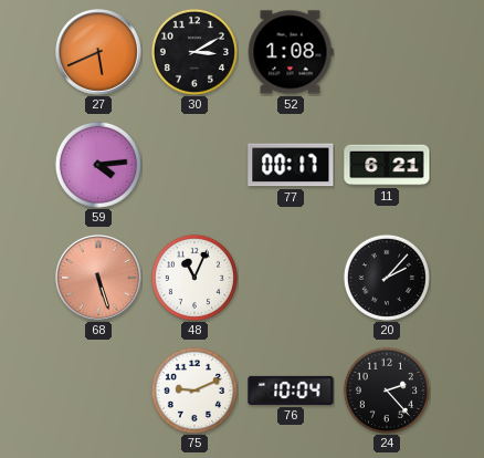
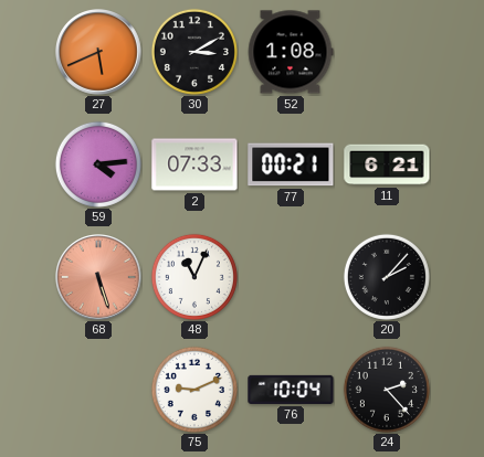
2: none -> 07:33
77: 00:17 -> 00:21
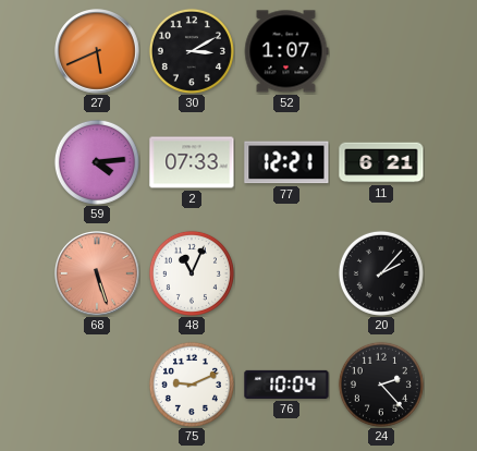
52: 1:08 -> 1:07
77: 00:21 -> 12:21
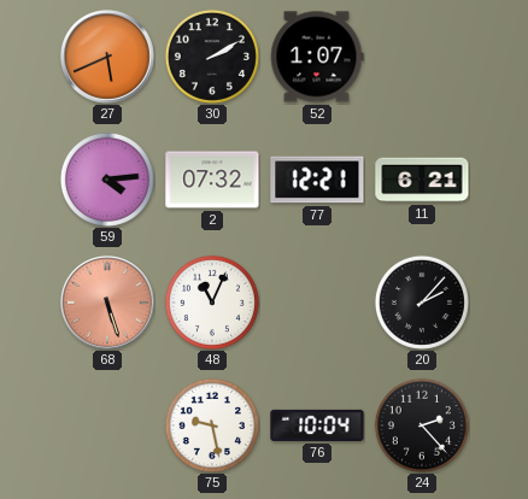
30: 3:10 -> 2:10
2: 07:33 -> 07:32
75: 9:11 -> 9:28
